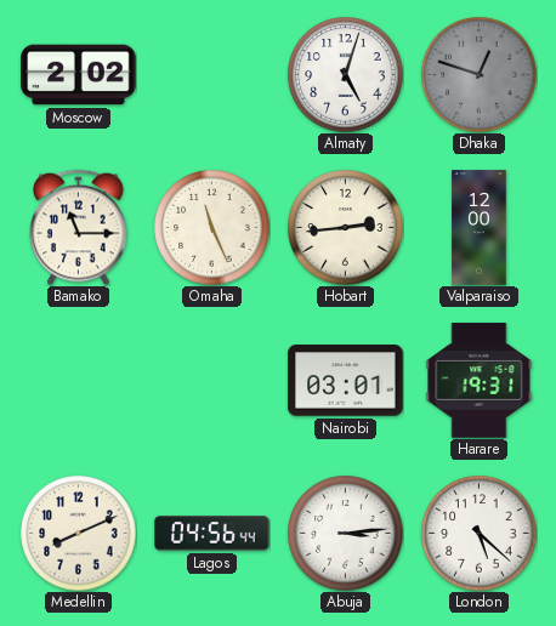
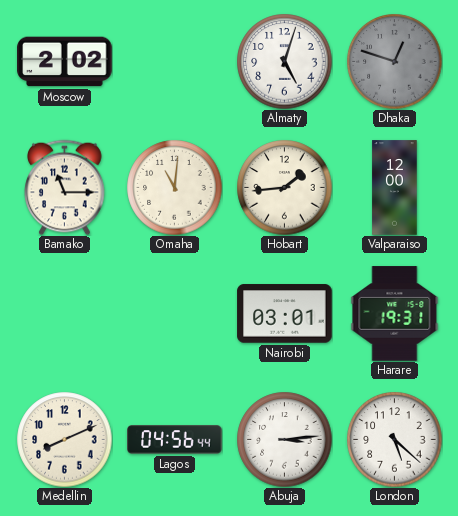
Omaha: 11:26 -> 11:01
Hobart: 2:44 -> 1:44
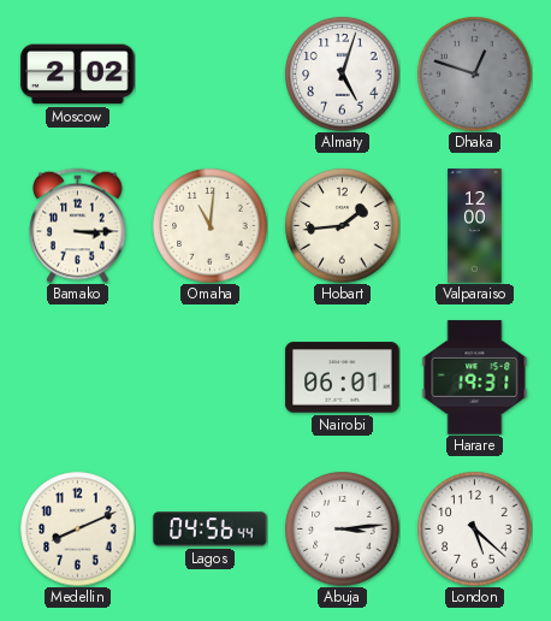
Bamako: 11:15 -> 3:15
Nairobi: 03:01 -> 06:01
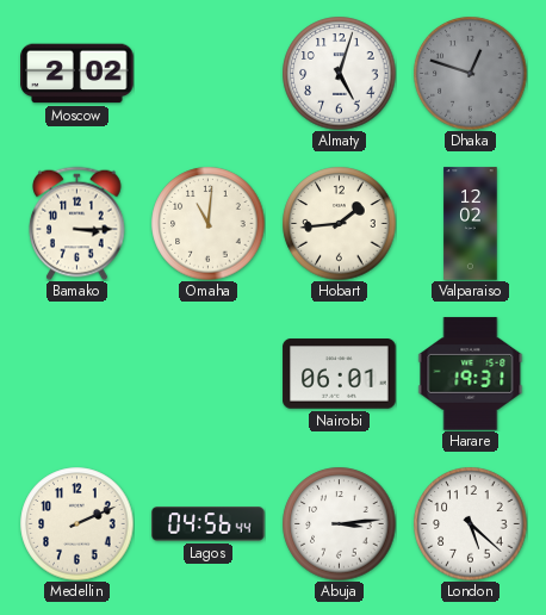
Valparaiso: 12:00 -> 12:02
Medellin: 8:11 -> 2:11
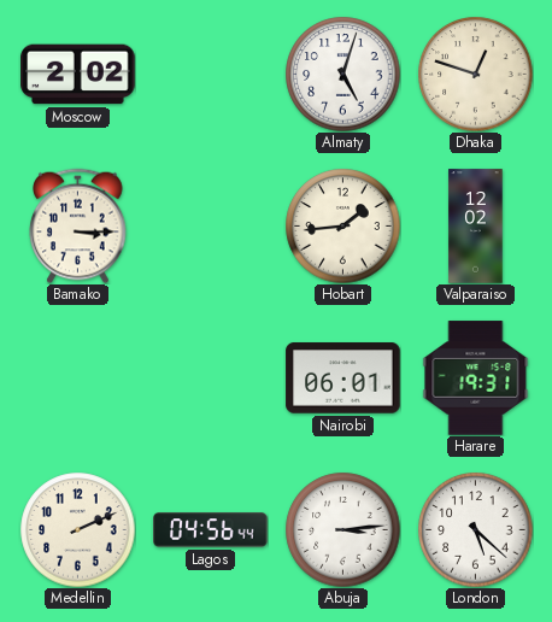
Dhaka dial: grey -> cream
Omaha: 11:01 -> none
